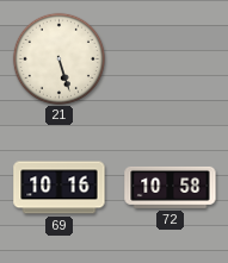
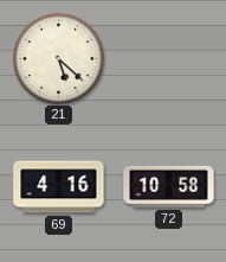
21: 5:27 -> 5:22
69: 10:16 -> 4:16
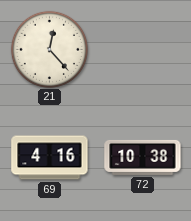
21: 5:22 -> 12:23
72: 10:58 -> 10:38
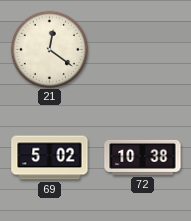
21: 12:23 -> 12:21
69: 4:16 -> 5:02
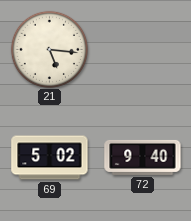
21: 12:21 -> 5:16
72: 10:38 -> 9:40
